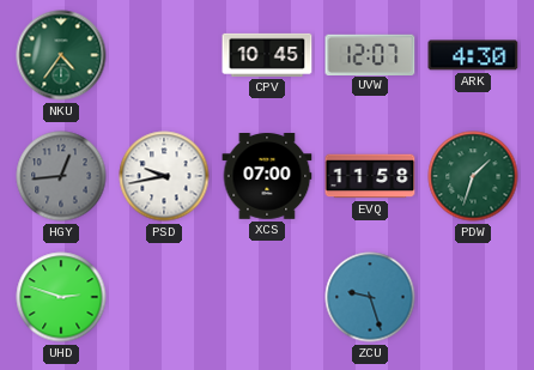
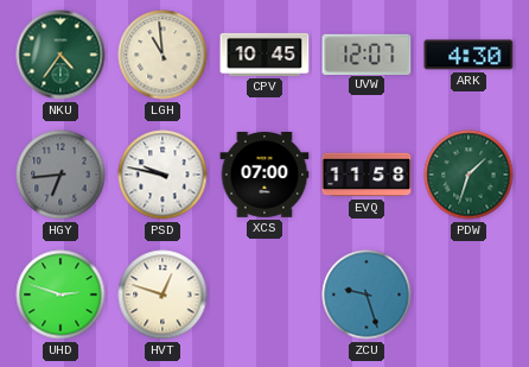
LGH: none -> 10:59
HGY: 12:44 -> 6:44
PSD: 9:43 -> 9:47
HVT: none -> 12:48
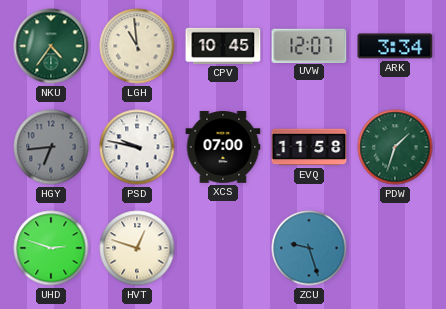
ARK: 4:30 -> 3:34
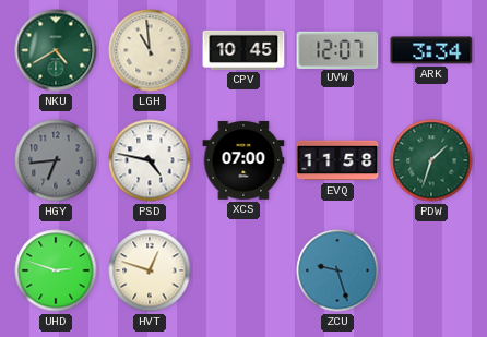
NKU: 4:36 -> 4:40
PSD: 9:47 -> 4:47
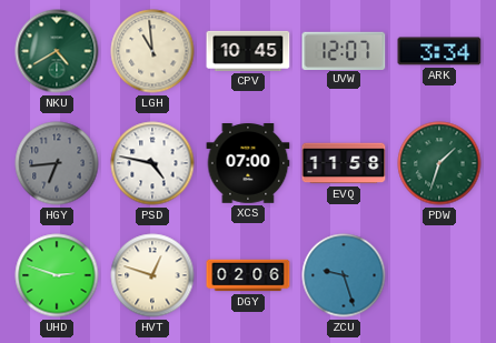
DGY: none -> 02:06
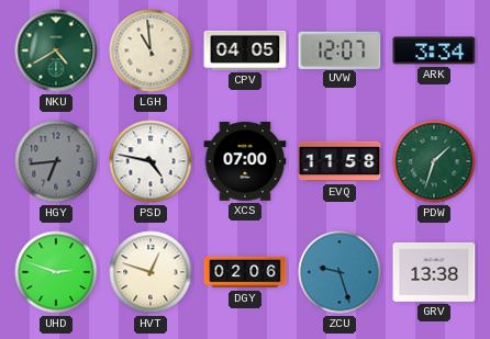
CPV: 10:45 -> 04:05
GRV: none -> 13:38
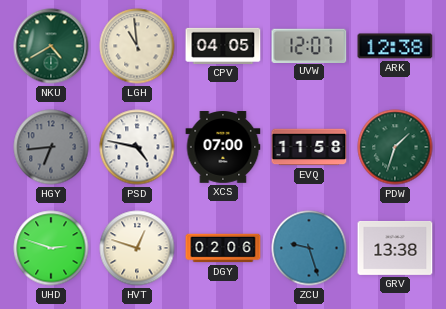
ARK: 3:34 -> 12:38
